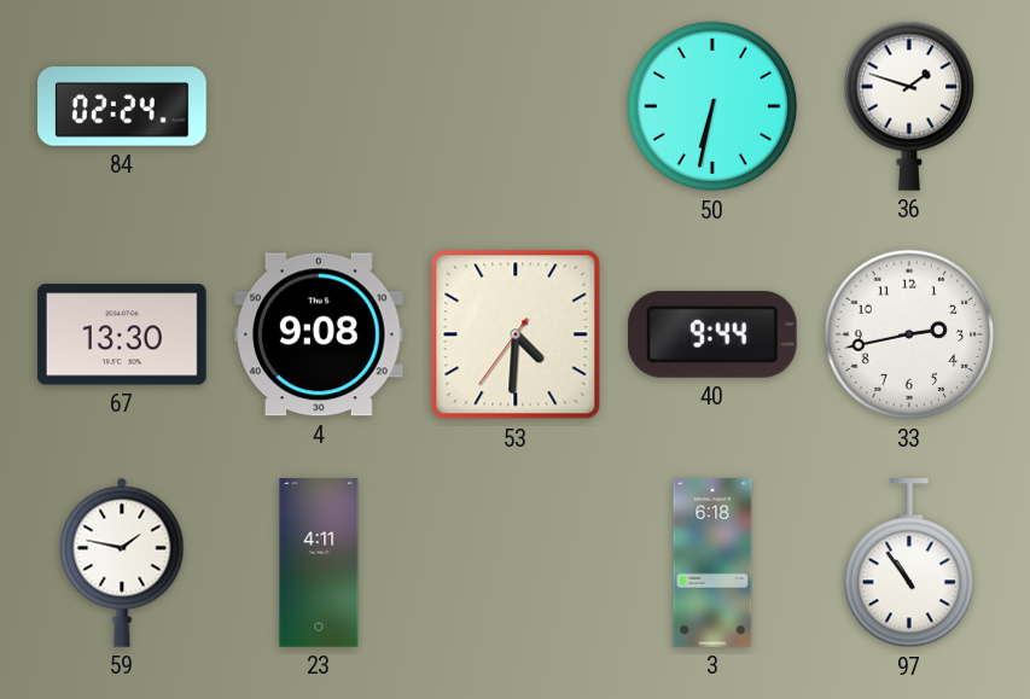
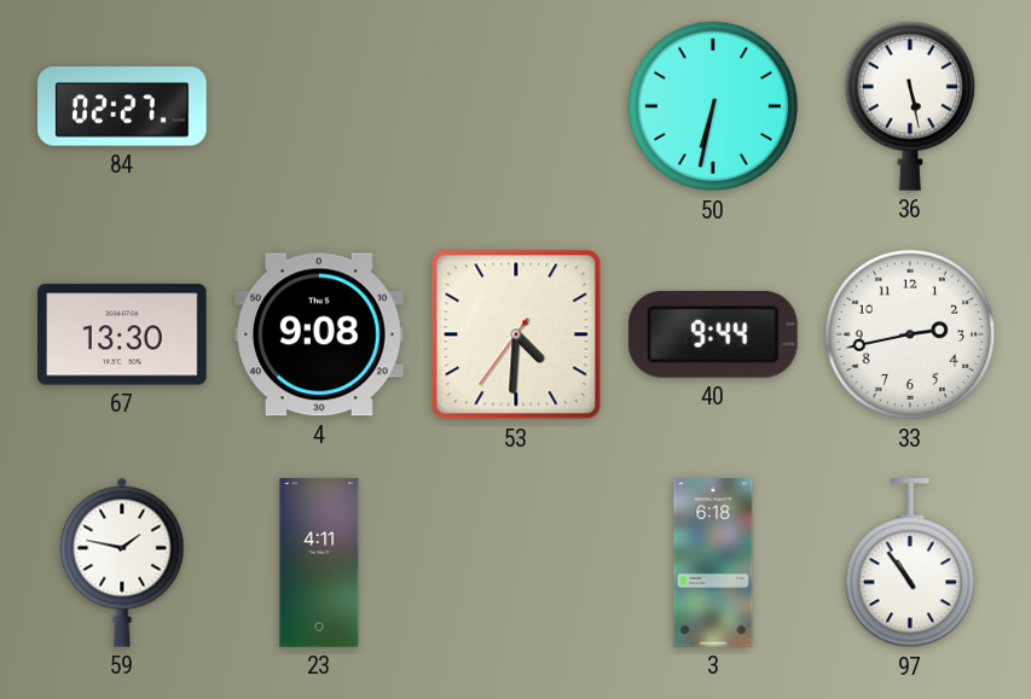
84: 02:24 -> 02:27
36: 1:48 -> 5:28
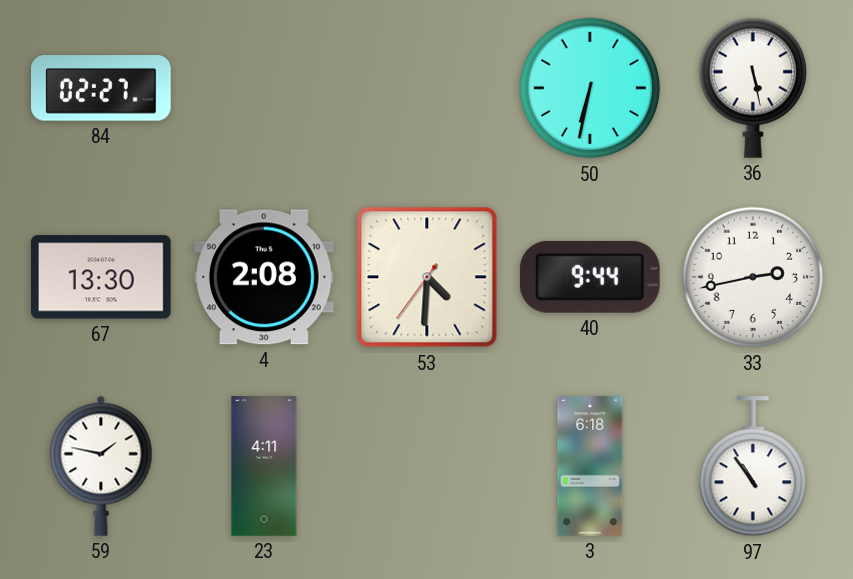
4: 9:08 -> 2:08
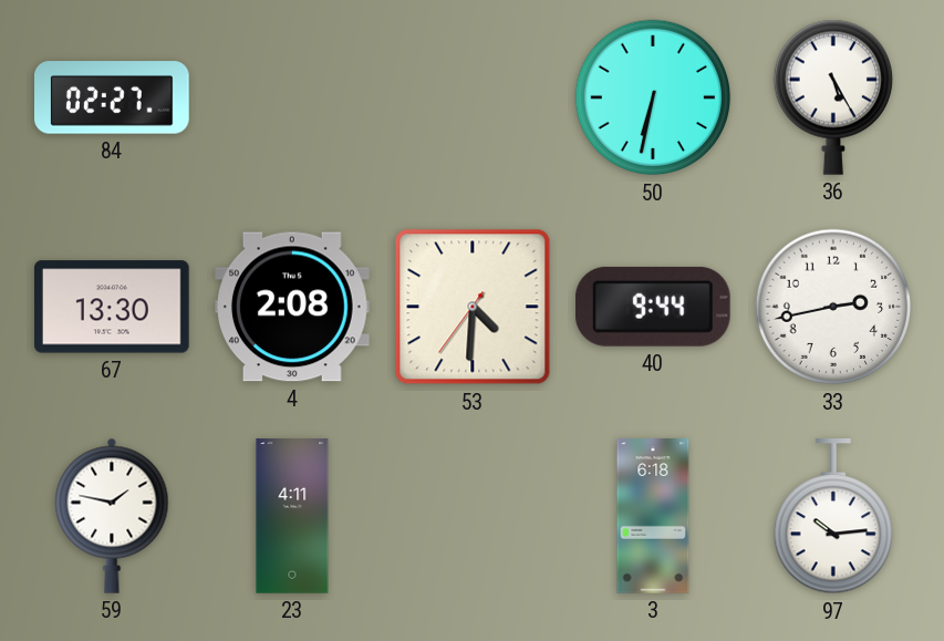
36: 5:28 -> 5:25
97: 10:54 -> 10:14
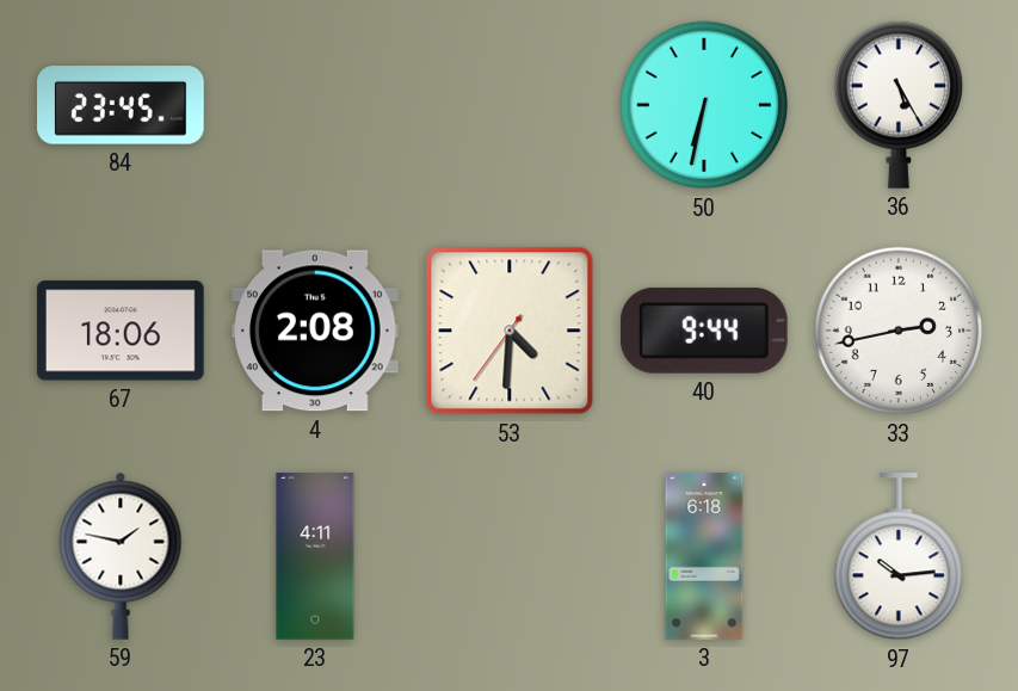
84: 02:27 -> 23:45
67: 13:30 -> 18:06
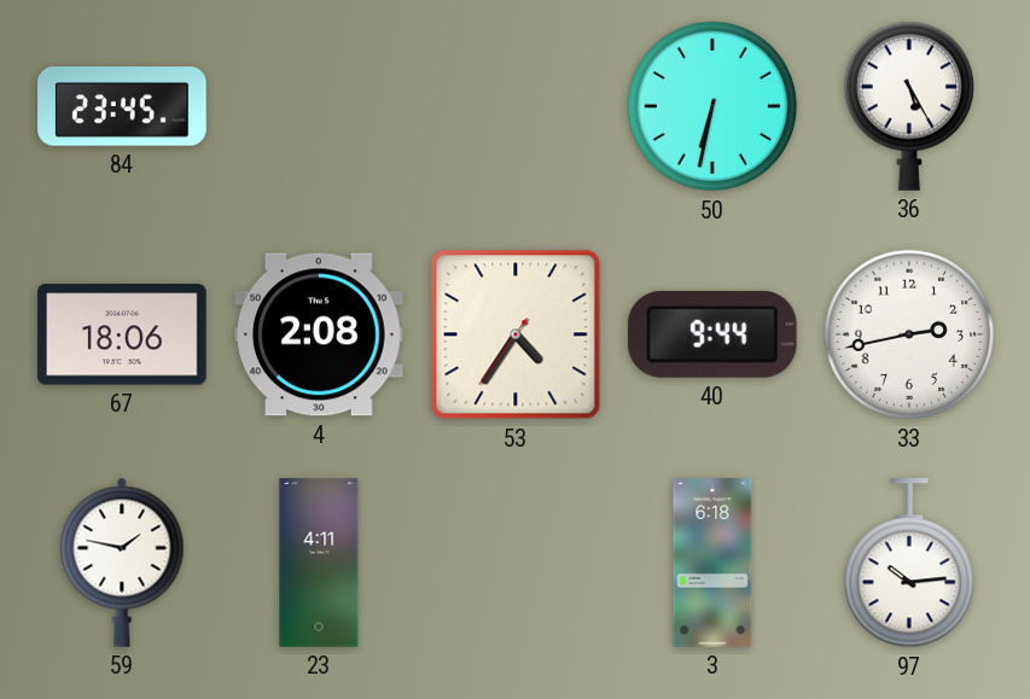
53: 4:30 -> 4:35
